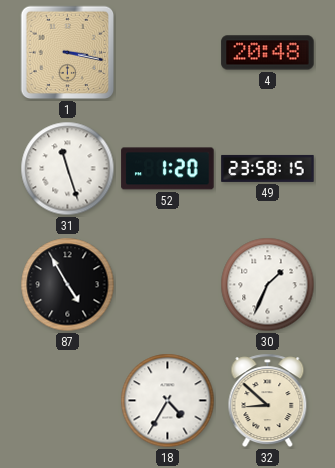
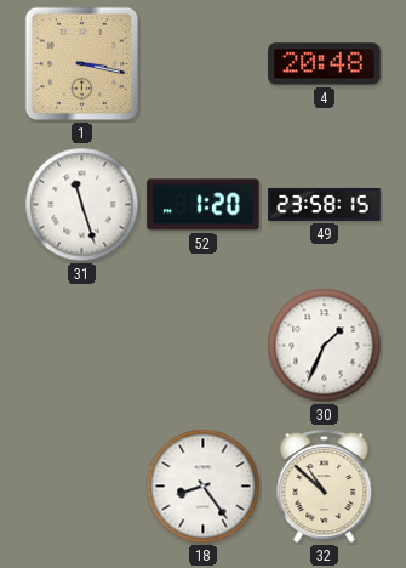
87: 4:55 -> none
18: 4:35 -> 8:24
32: 8:52 -> 10:52
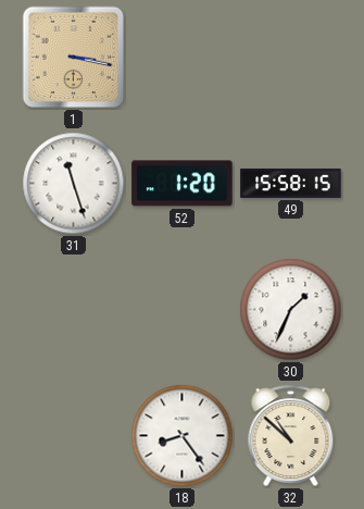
4: 20:48 -> none
49: 23:58 -> 15:58
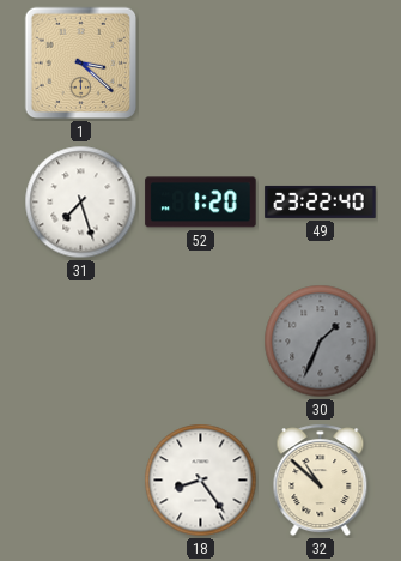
1: 3:17 -> 3:22
31: 11:27 -> 7:27
49: 15:58 -> 23:22
30 dial: white -> grey
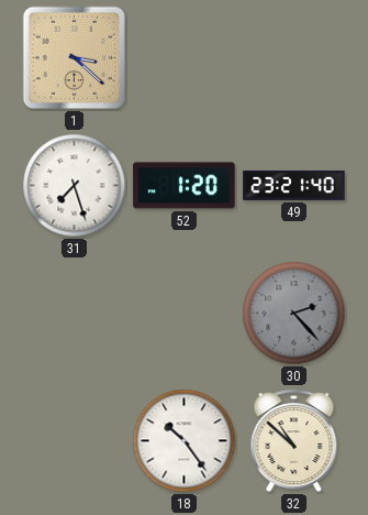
49: 23:22 -> 23:21
30: 1:34 -> 2:23
18: 8:24 -> 10:24
